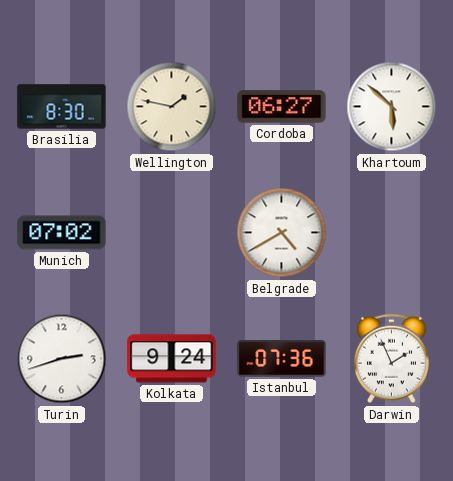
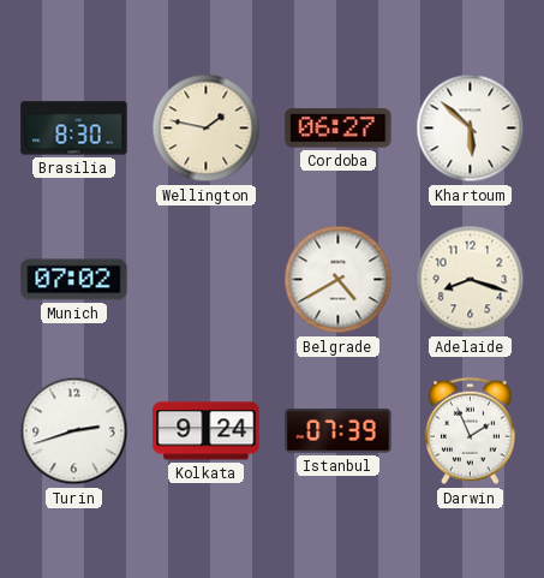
Adelaide: none -> 8:18
Istanbul: 07:36 -> 07:39
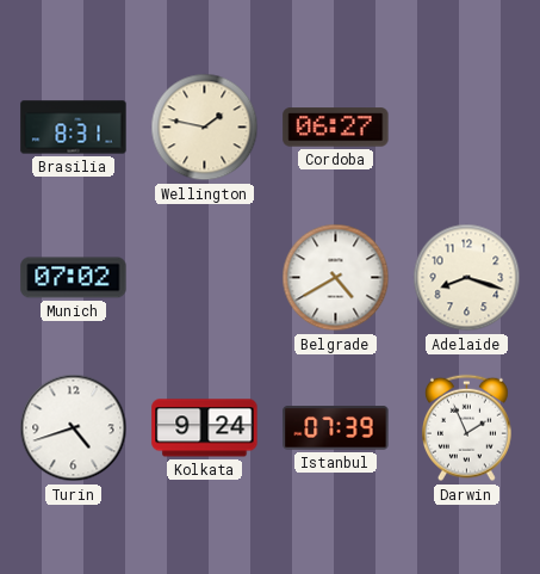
Brasilia: 8:30 -> 8:31
Khartoum: 5:52 -> none
Turin: 2:42 -> 4:42
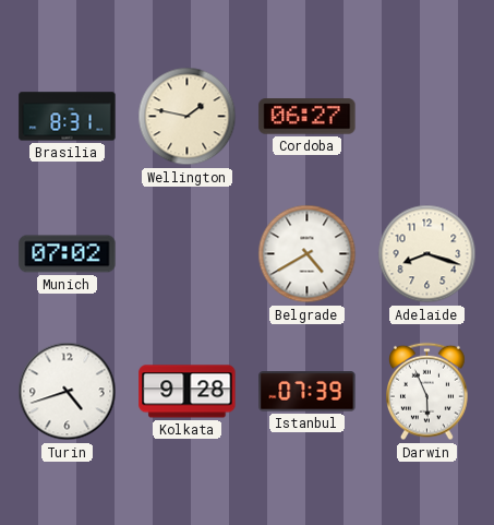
Kolkata: 9:24 -> 9:28
Darwin: 1:56 -> 5:56
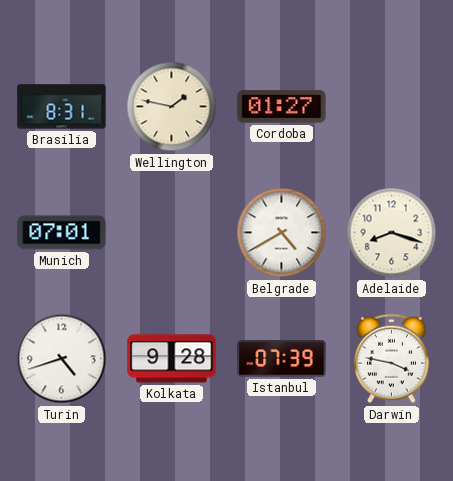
Cordoba: 06:27 -> 01:27
Munich: 07:02 -> 07:01
Darwin: 5:56 -> 3:47
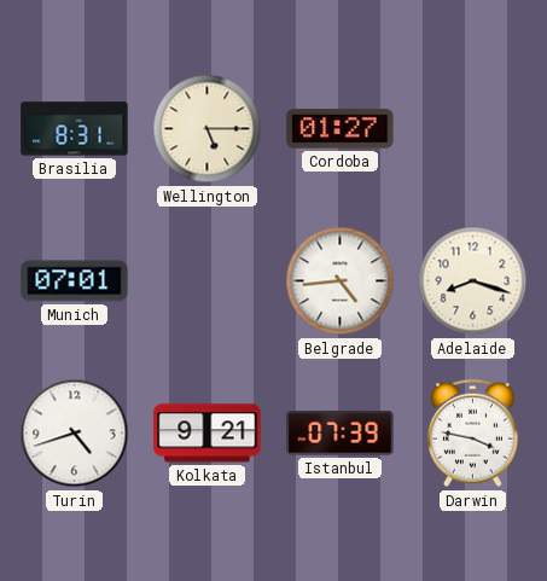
Wellington: 1:47 -> 5:15
Belgrade: 4:40 -> 4:44
Kolkata: 9:28 -> 9:21
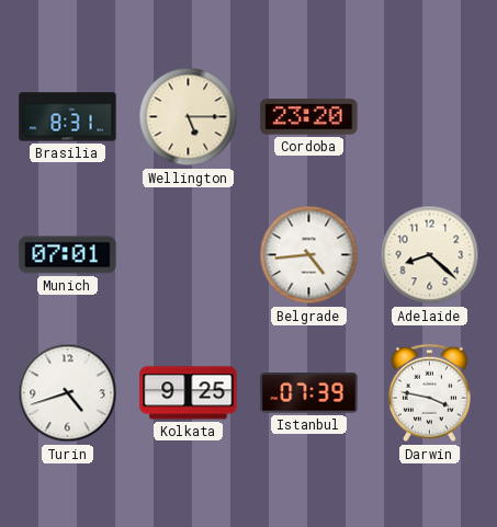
Cordoba: 01:27 -> 23:20
Adelaide: 8:18 -> 8:22
Kolkata: 9:21 -> 9:25
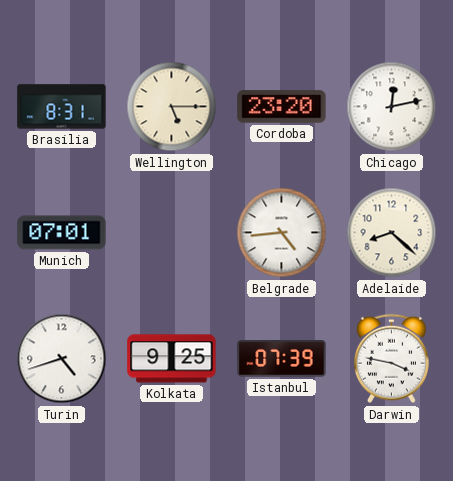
Chicago: none -> 12:13
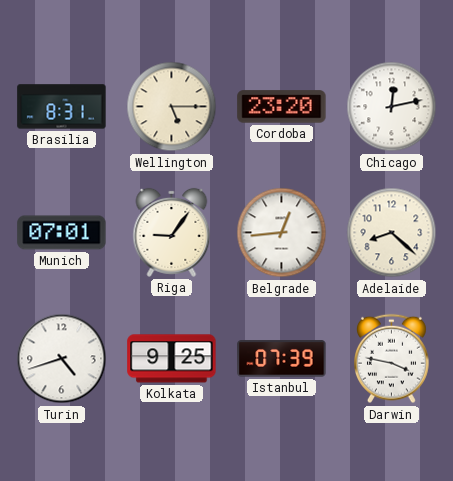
Riga: none -> 9:06
Belgrade: 4:44 -> 12:44
